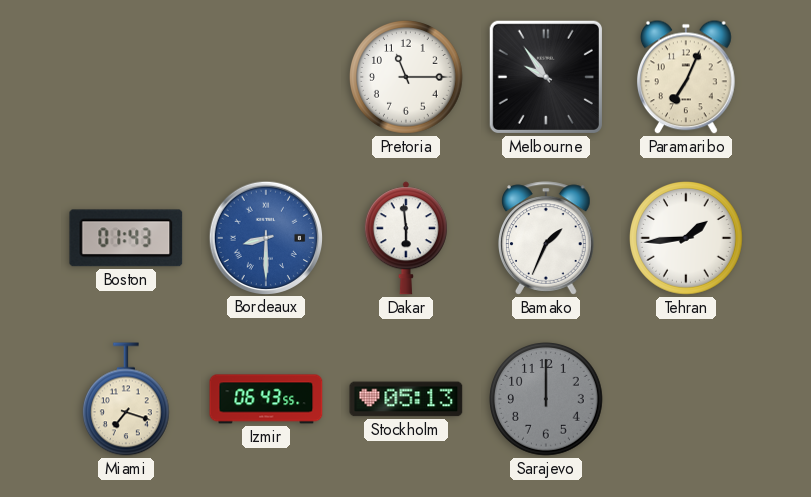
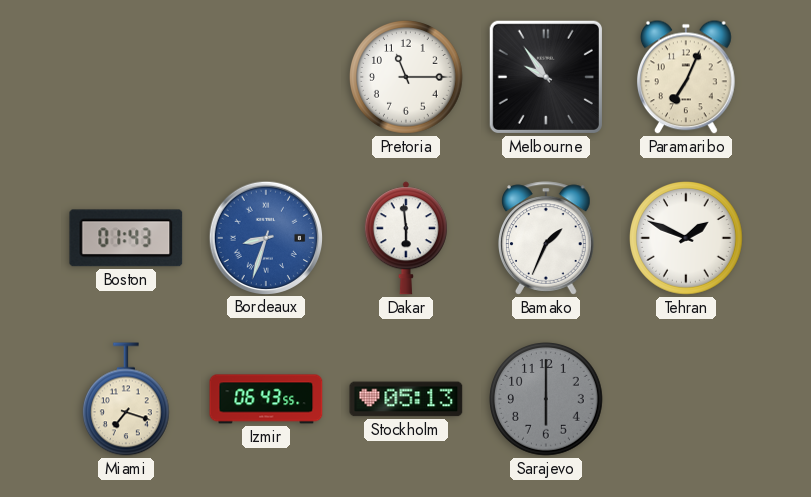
Bordeaux: 8:30 -> 8:33
Tehran: 1:44 -> 1:49
Sarajevo: 12:00 -> 6:00
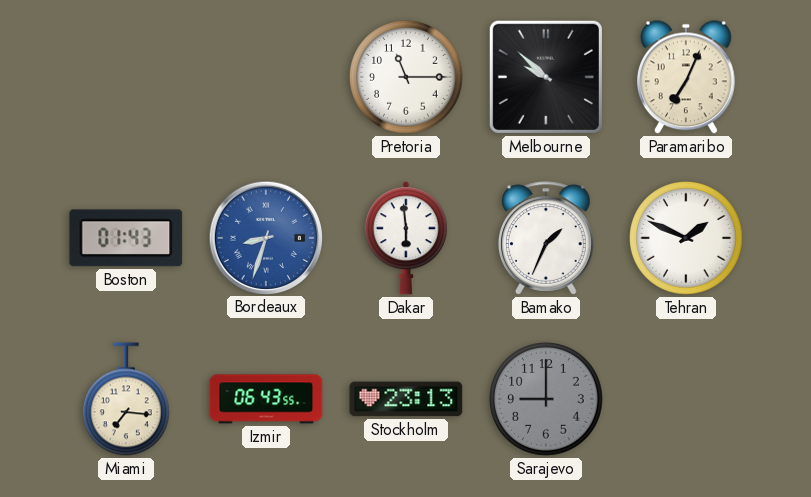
Melbourne: 9:54 -> 9:52
Miami: 7:18 -> 7:16
Stockholm: 05:13 -> 23:13
Sarajevo: 6:00 -> 9:00
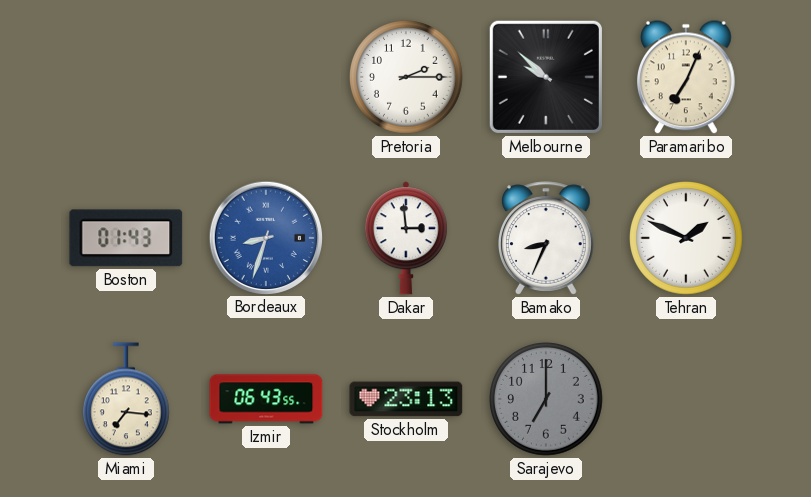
Pretoria: 11:15 -> 2:15
Dakar: 5:59 -> 2:59
Bamako: 1:34 -> 8:34
Sarajevo: 9:00 -> 7:00
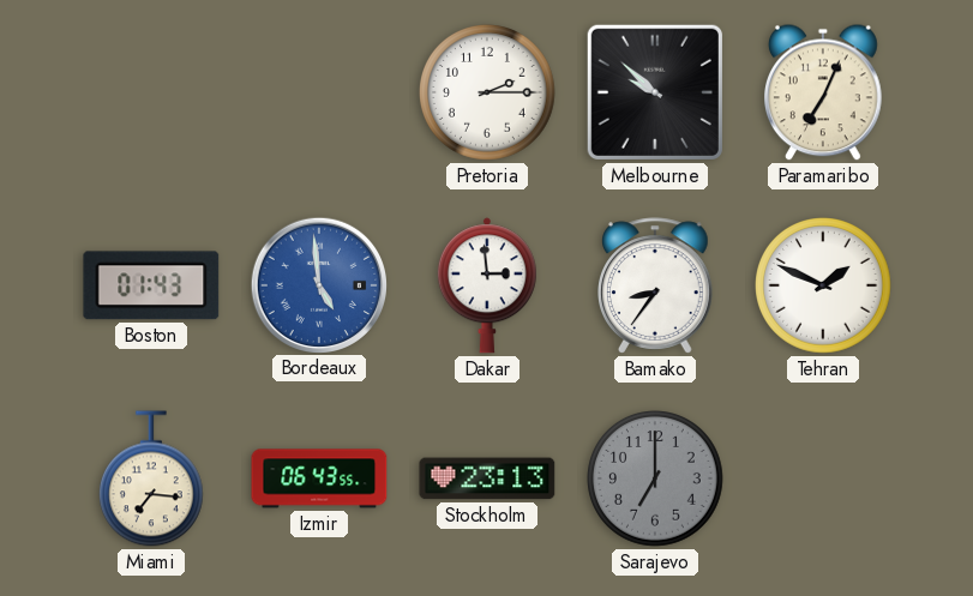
Bordeaux: 8:33 -> 4:59
Bamako: 8:34 -> 8:36
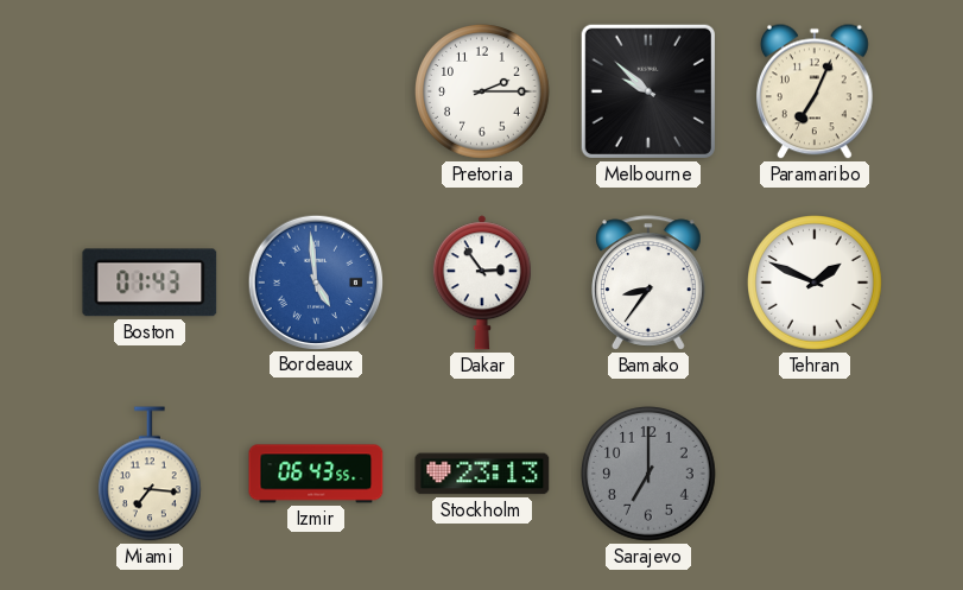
Dakar: 2:59 -> 2:54
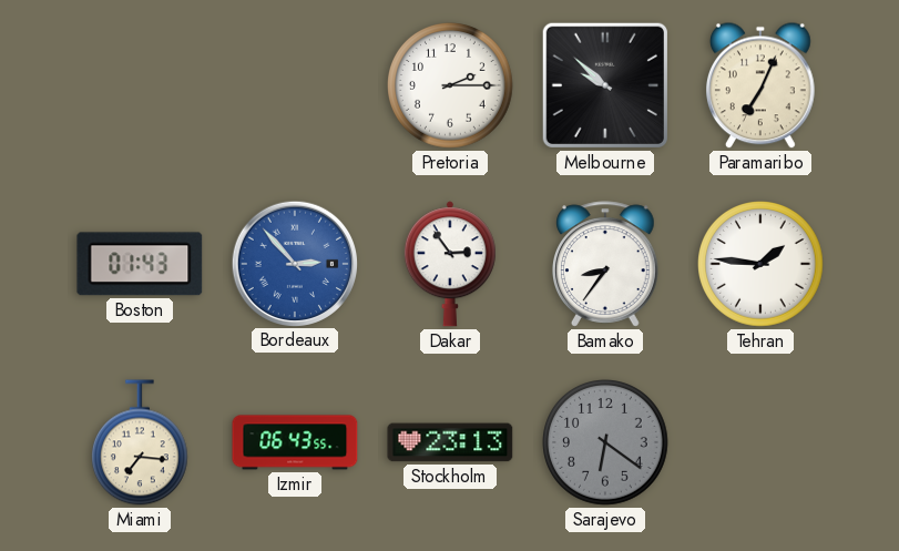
Bordeaux: 4:59 -> 2:53
Tehran: 1:49 -> 1:46
Sarajevo: 7:00 -> 6:21
